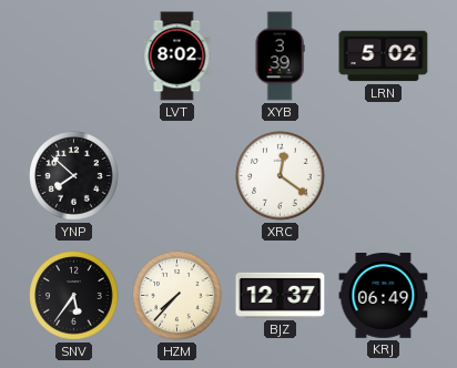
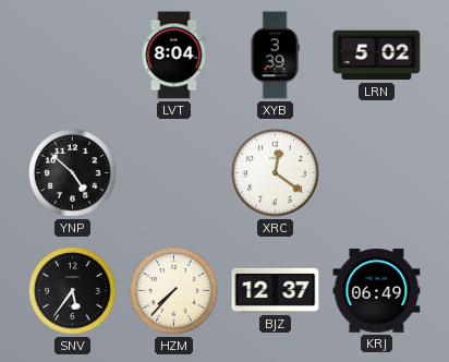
LVT: 8:02 -> 8:04
YNP: 7:52 -> 4:52
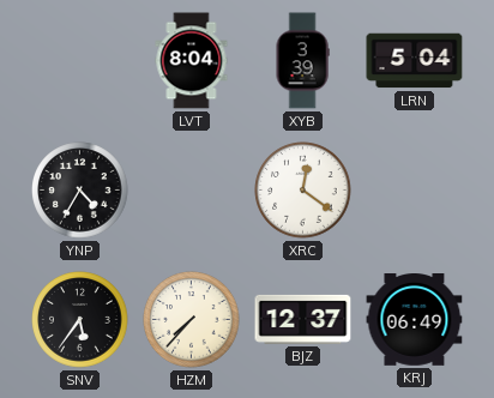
LRN: 5:02 -> 5:04
YNP: 4:52 -> 4:35
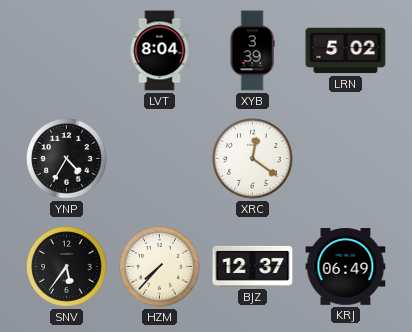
LRN: 5:04 -> 5:02
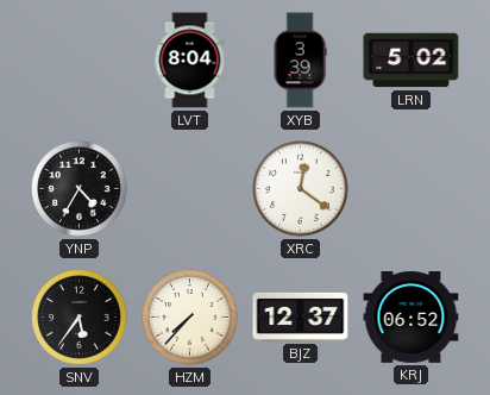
KRJ: 06:49 -> 06:52
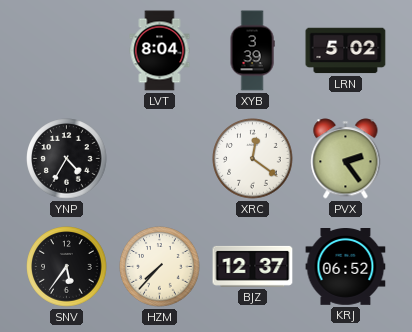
PVX: none -> 2:24
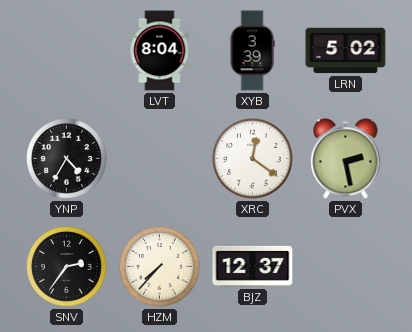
PVX: 2:24 -> 2:28
SNV: 5:36 -> 2:36
KRJ: 06:52 -> none
